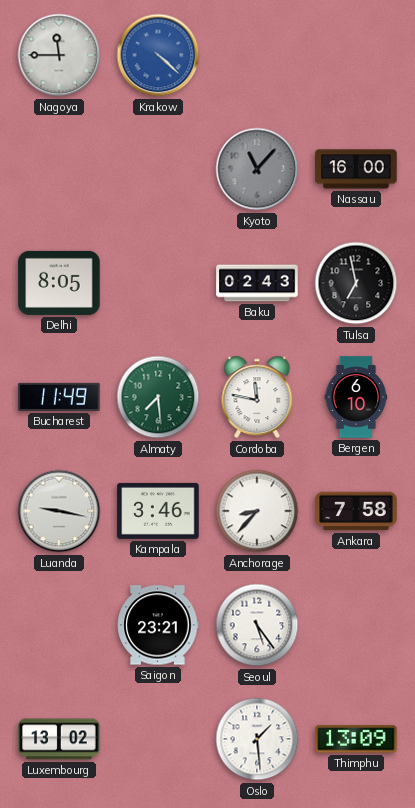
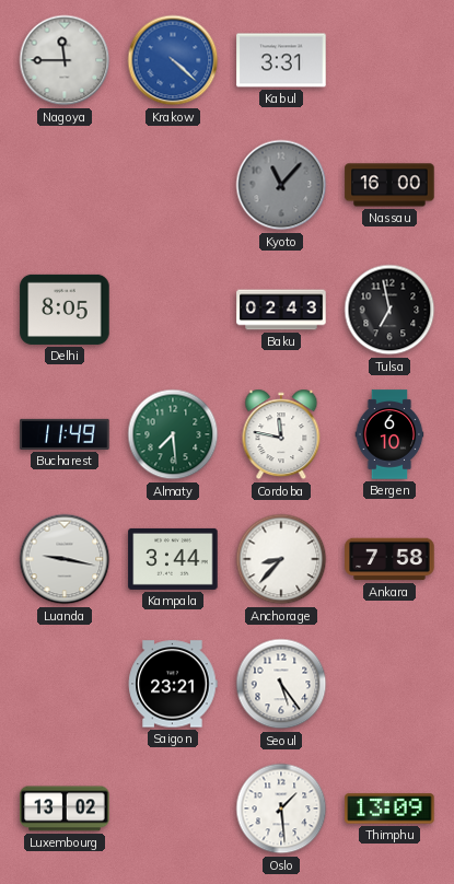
Kabul: none -> 3:31
Kampala: 3:46 -> 3:44
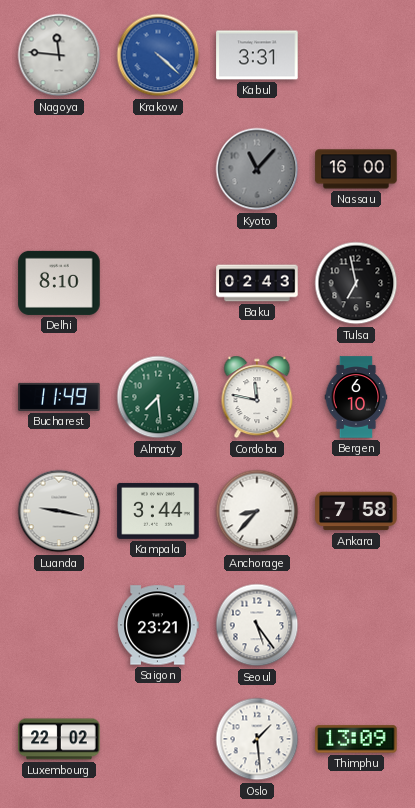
Nagoya: 11:45 -> 11:46
Delhi: 8:05 -> 8:10
Luxembourg: 13:02 -> 22:02
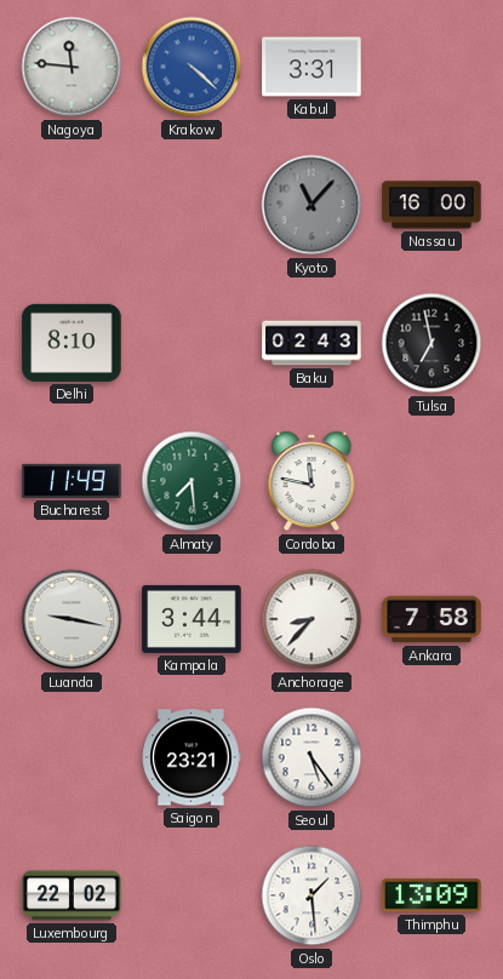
Bergen: 6:10 -> none
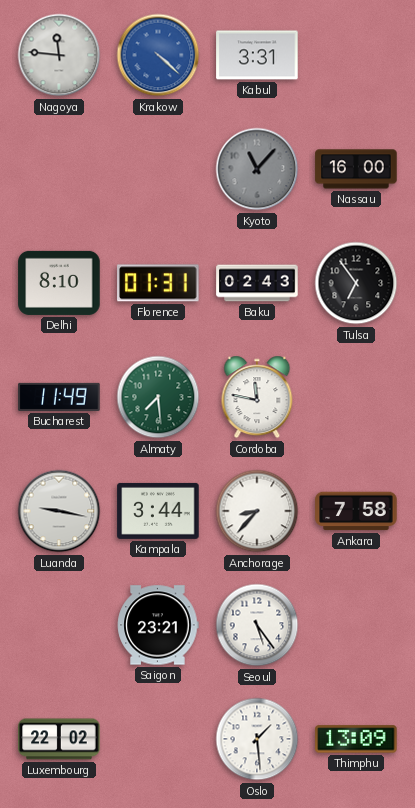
Florence: none -> 01:31
Tulsa: 6:58 -> 6:54
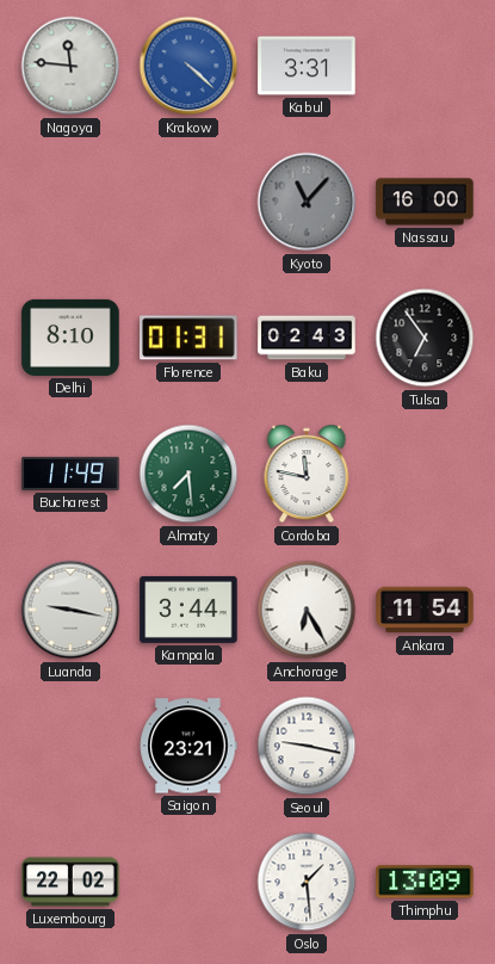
Anchorage: 8:37 -> 6:25
Ankara: 7:58 -> 11:54
Seoul: 5:24 -> 9:17
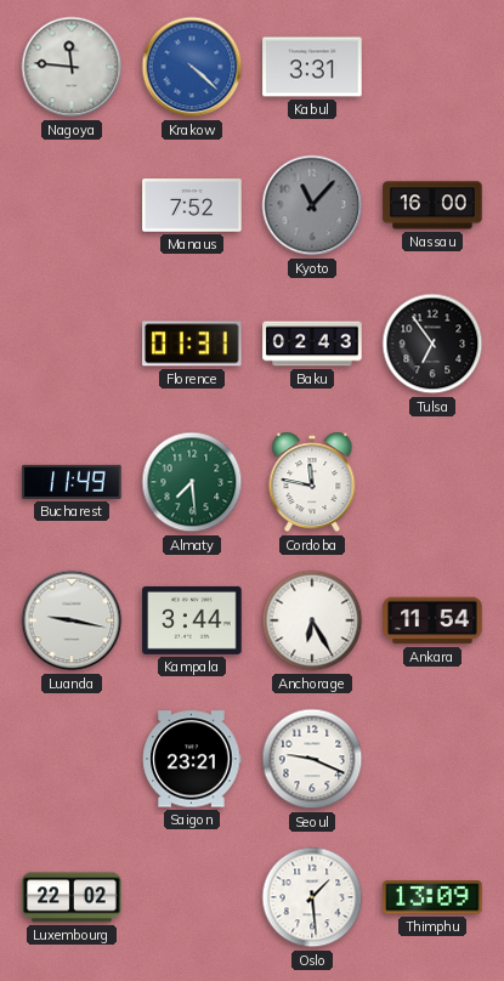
Manaus: none -> 7:52
Delhi: 8:10 -> none
Seoul: 9:17 -> 9:19
